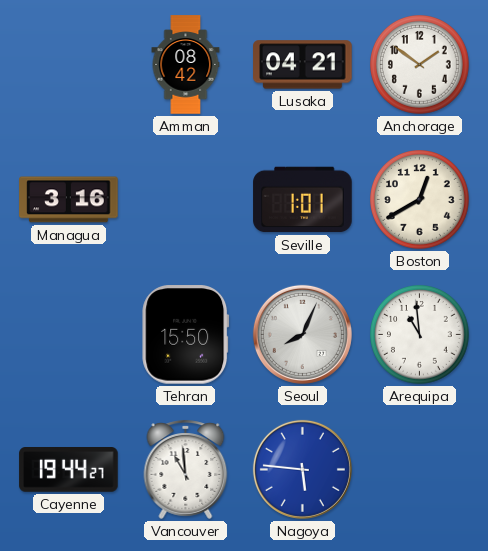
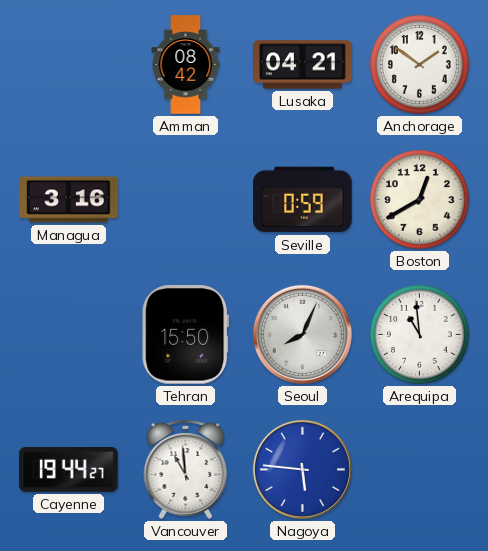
Seville: 1:01 -> 0:59
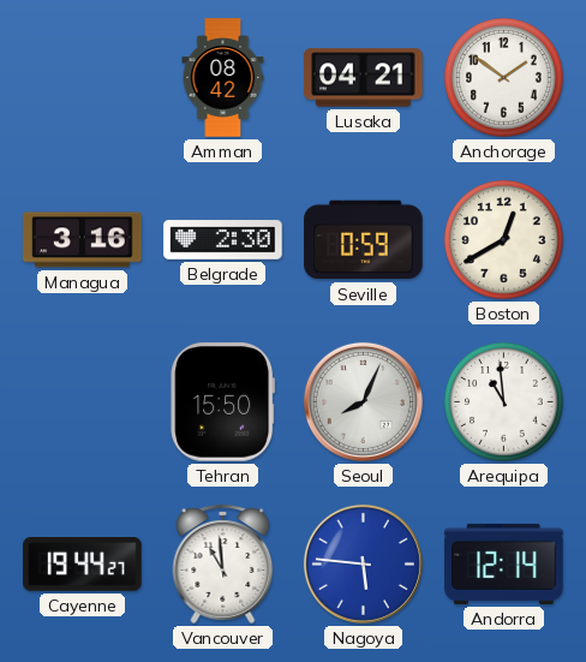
Belgrade: none -> 2:30
Andorra: none -> 12:14
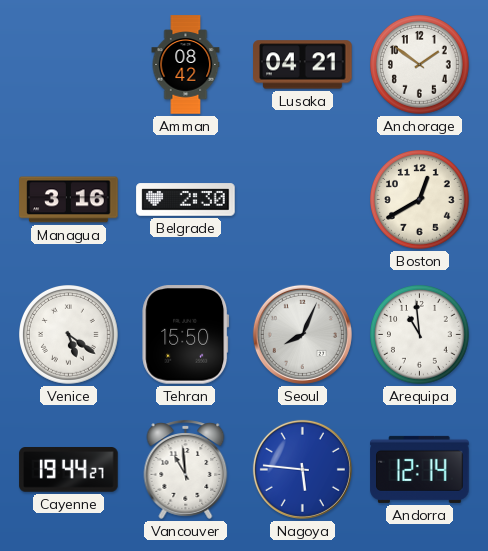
Seville: 0:59 -> none
Venice: none -> 5:21
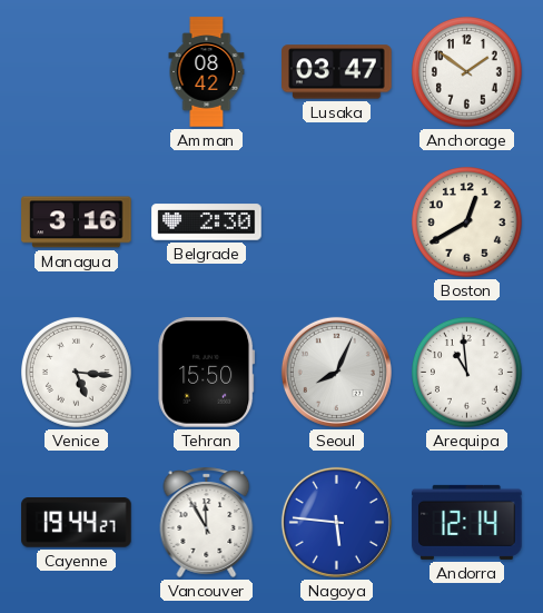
Lusaka: 04:21 -> 03:47
Venice: 5:21 -> 5:16
Vancouver: 10:59 -> 11:55
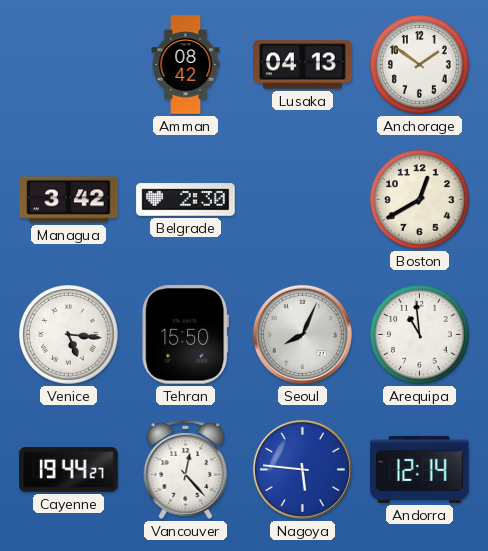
Lusaka: 03:47 -> 04:13
Managua: 3:16 -> 3:42
Vancouver: 11:55 -> 12:23
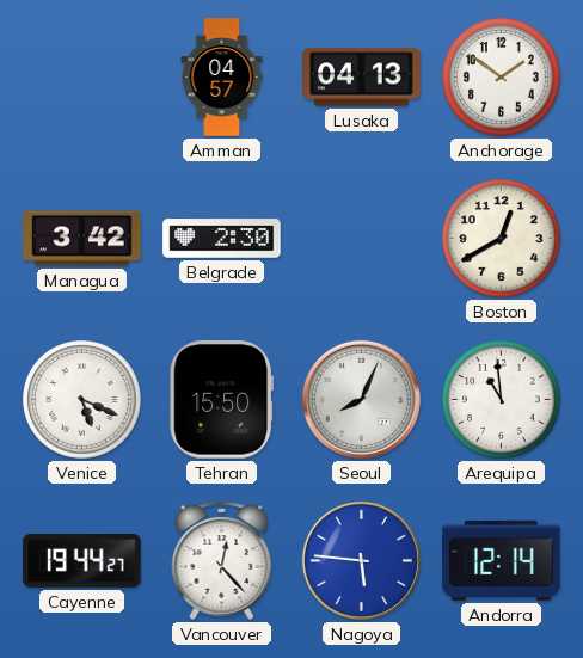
Amman: 08:42 -> 04:57
Venice: 5:16 -> 5:19
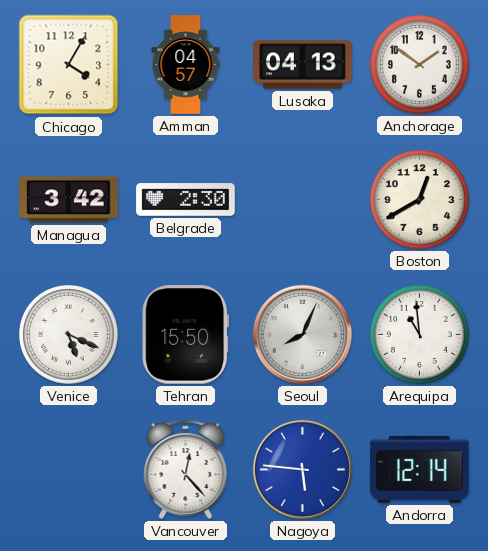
Chicago: none -> 4:05
Cayenne: 19:44 -> none
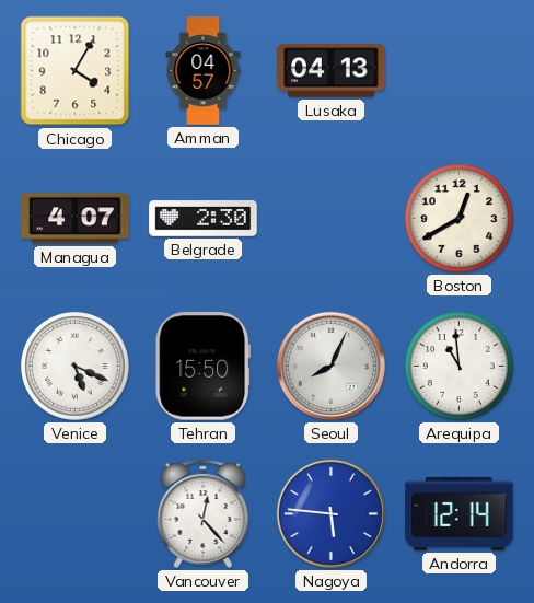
Anchorage: 1:51 -> none
Managua: 3:42 -> 4:07
